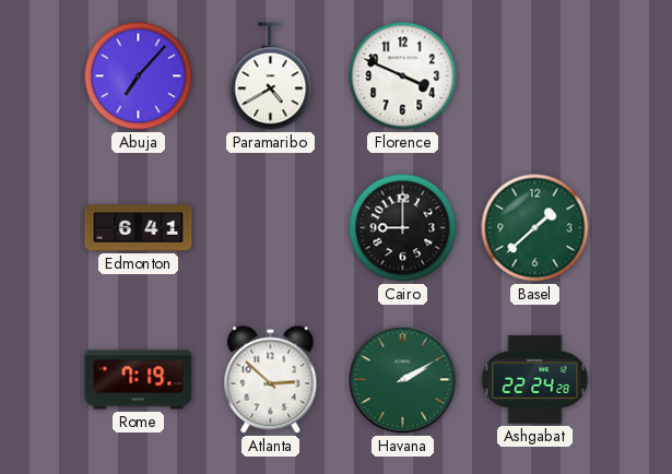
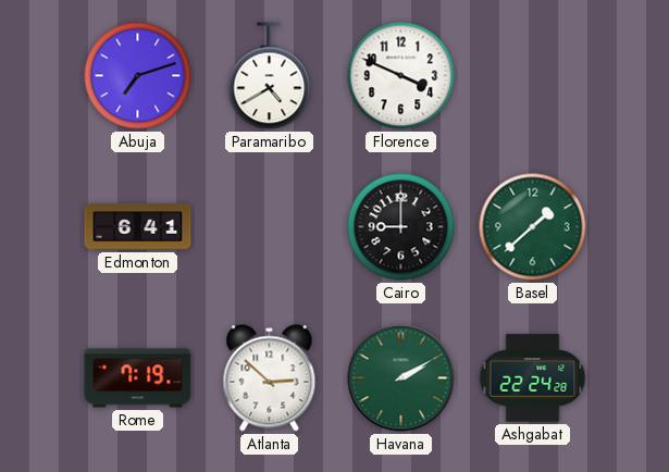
Abuja: 7:07 -> 7:12
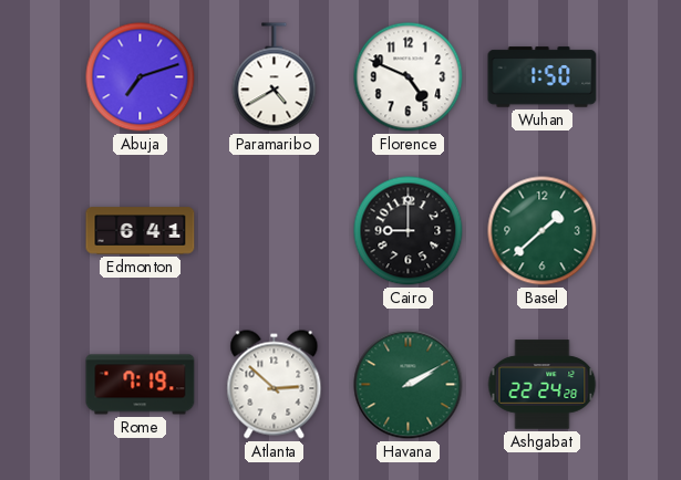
Florence: 3:49 -> 4:49
Wuhan: none -> 1:50
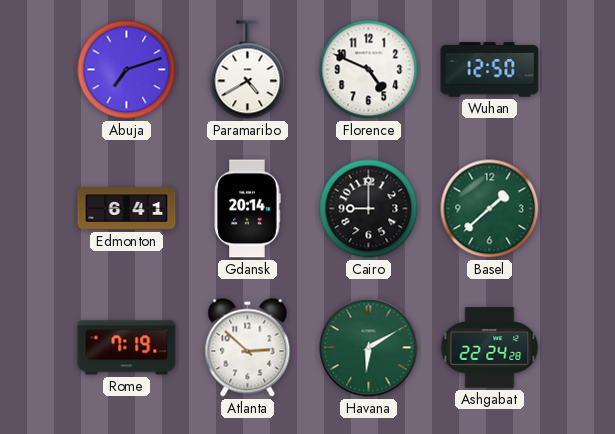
Wuhan: 1:50 -> 12:50
Gdansk: none -> 20:14
Havana: 2:10 -> 6:10
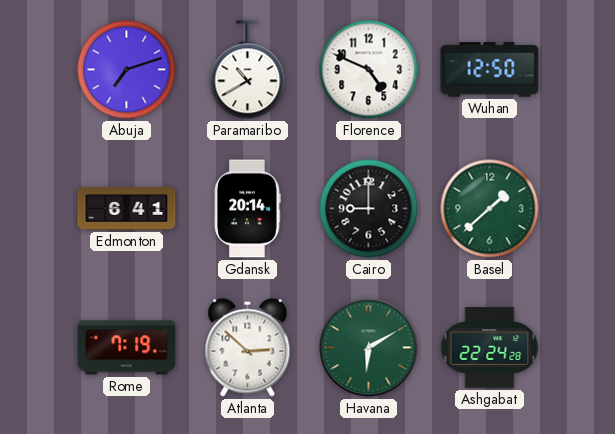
Paramaribo: 4:40 -> 10:40
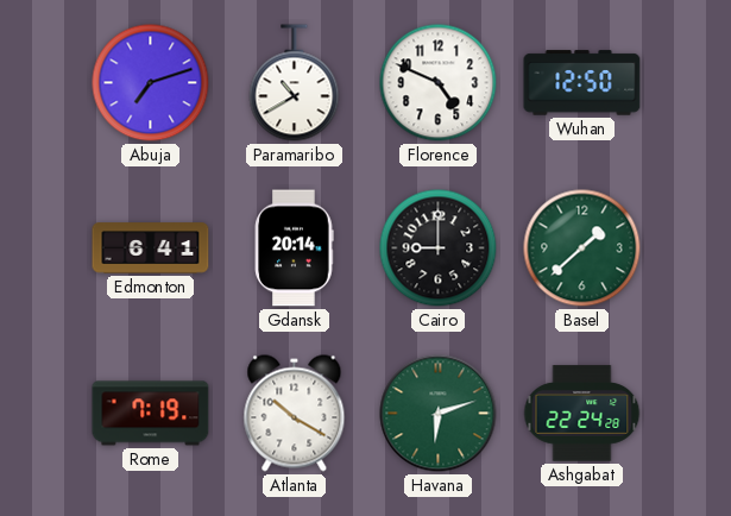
Atlanta: 2:52 -> 10:20
Havana: 6:10 -> 6:12
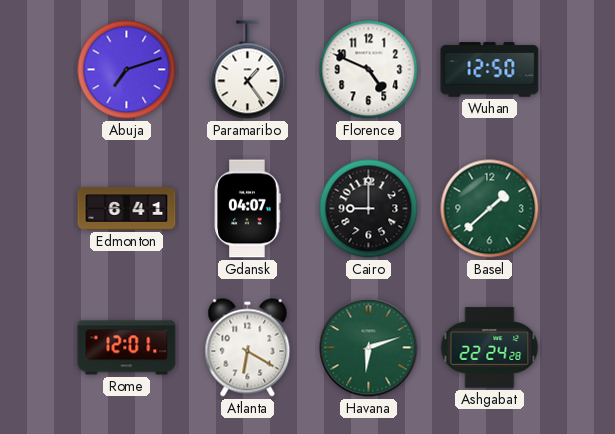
Paramaribo: 10:40 -> 1:24
Gdansk: 20:14 -> 04:07
Rome: 7:19 -> 12:01
Atlanta: 10:20 -> 6:20
